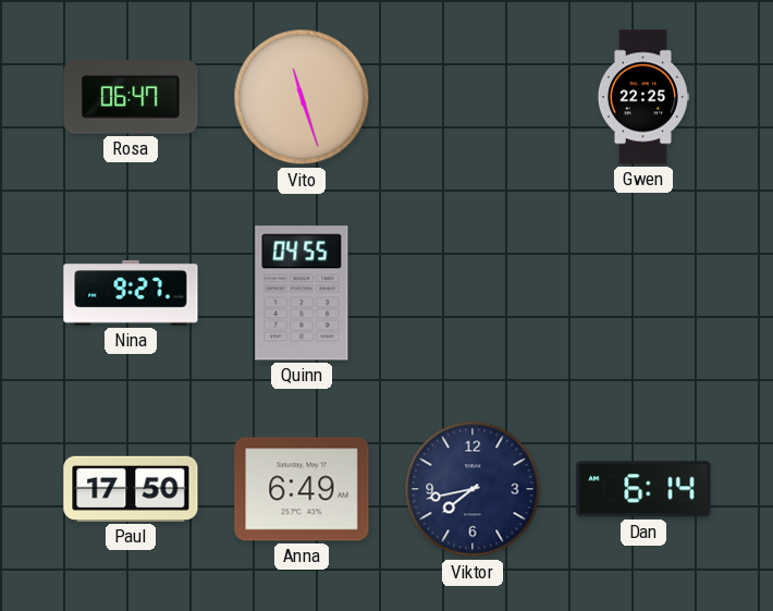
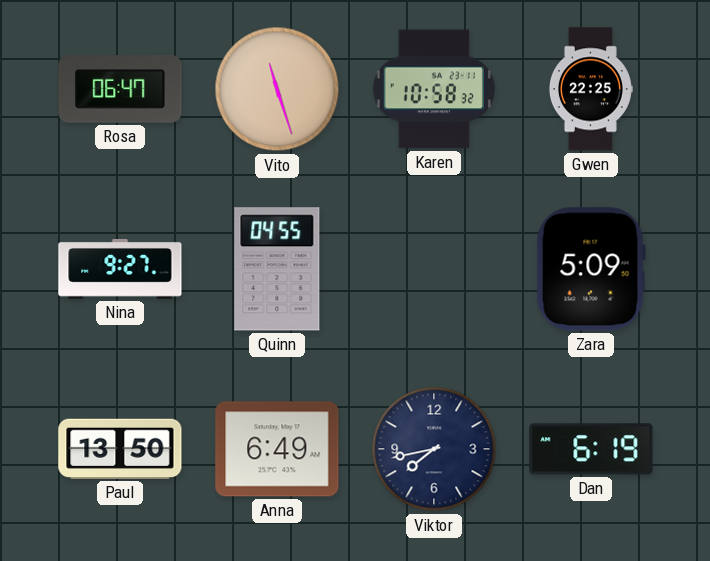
Karen: none -> 10:58
Zara: none -> 5:09
Paul: 17:50 -> 13:50
Dan: 6:14 -> 6:19
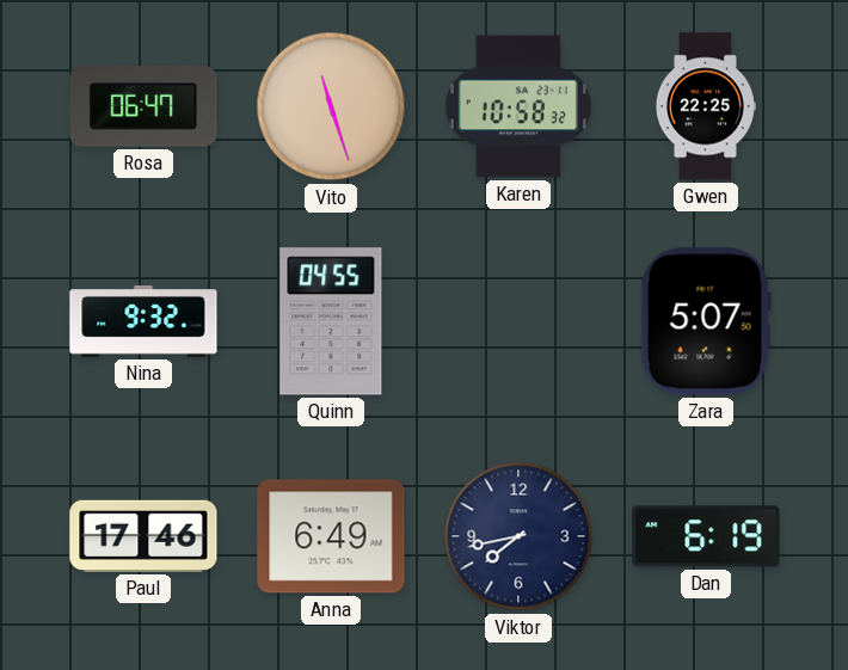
Nina: 9:27 -> 9:32
Zara: 5:09 -> 5:07
Paul: 13:50 -> 17:46
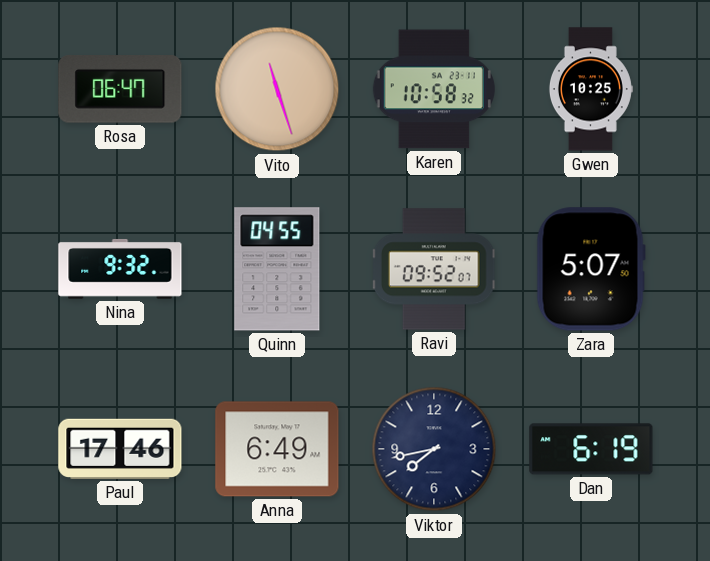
Gwen: 22:25 -> 10:25
Ravi: none -> 09:52
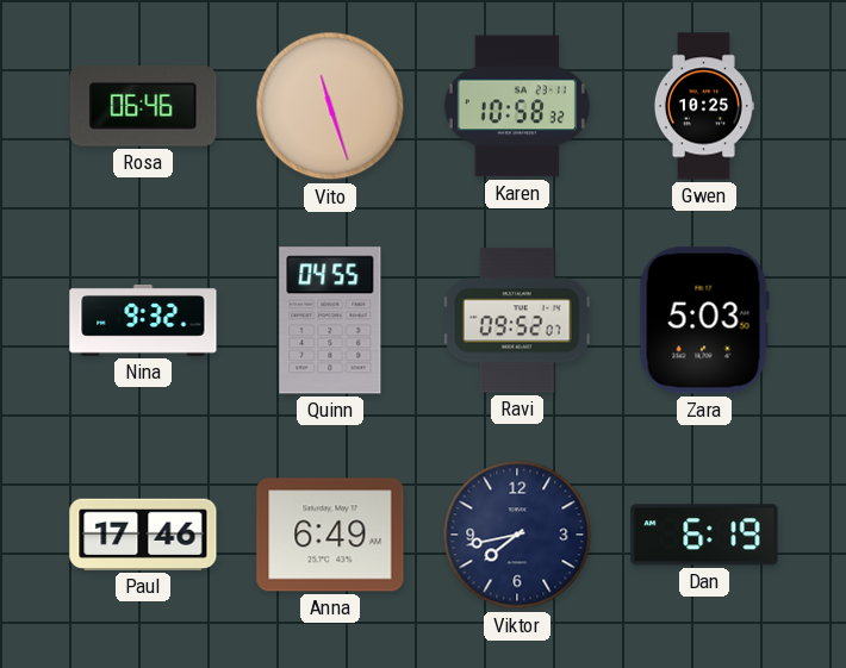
Rosa: 06:47 -> 06:46
Zara: 5:07 -> 5:03
